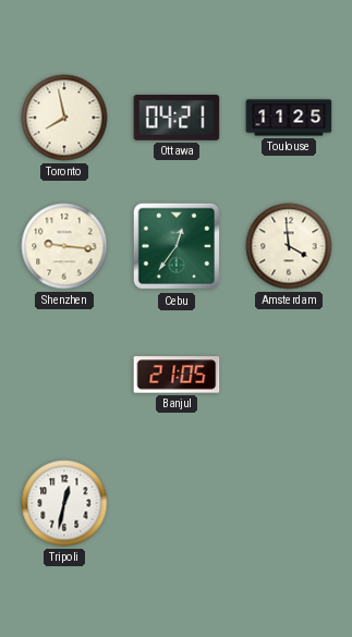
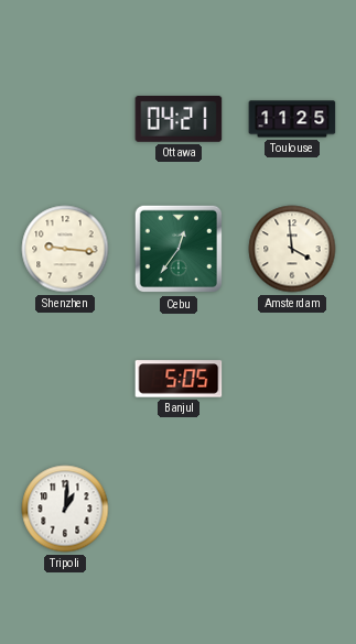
Toronto: 7:58 -> none
Banjul: 21:05 -> 5:05
Tripoli: 12:32 -> 1:01
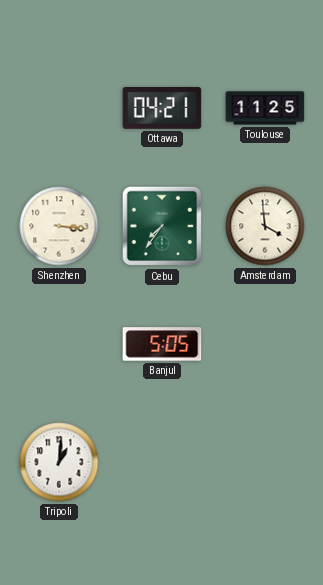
Shenzhen: 9:16 -> 3:16
Cebu: 12:36 -> 7:36
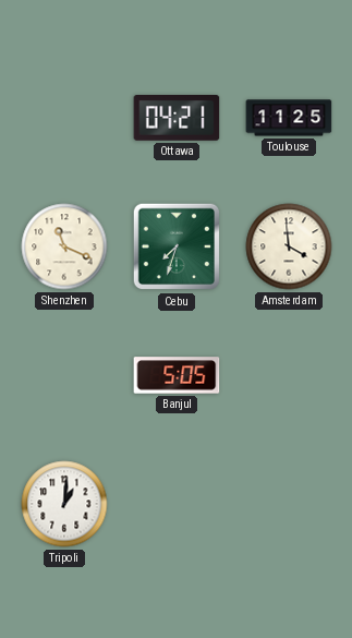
Shenzhen: 3:16 -> 11:19
Cebu: 7:36 -> 7:33
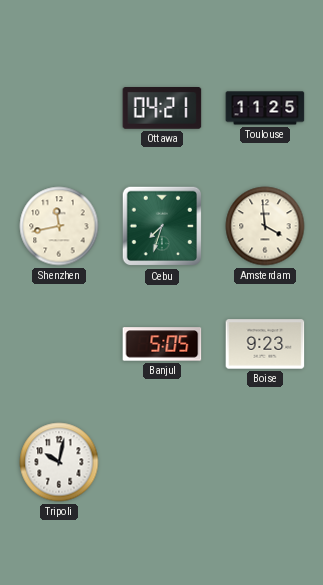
Shenzhen: 11:19 -> 11:43
Boise: none -> 9:23
Tripoli: 1:01 -> 10:02
